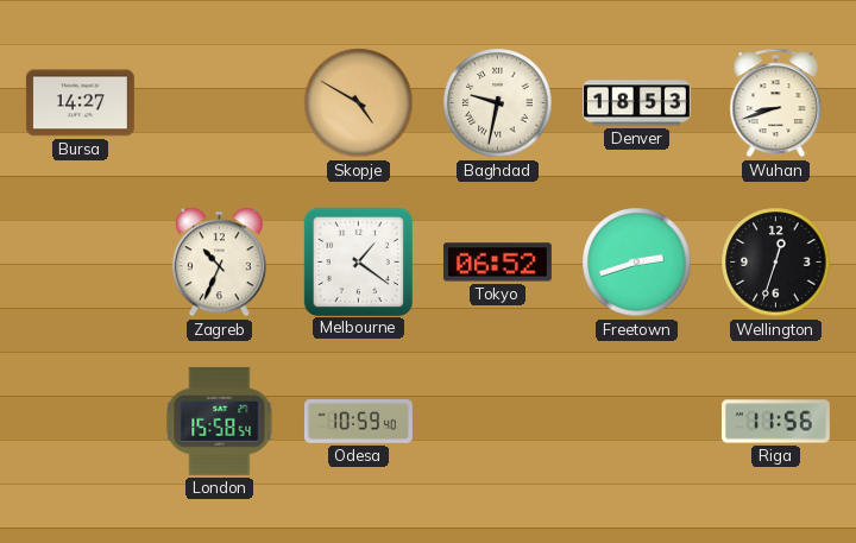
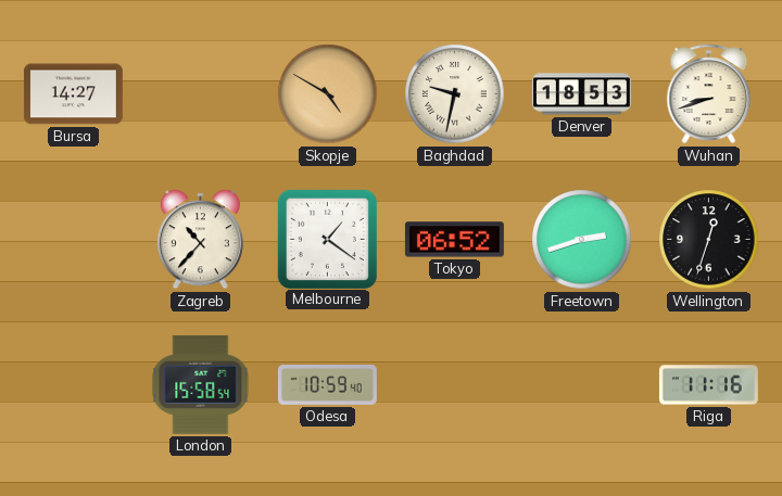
Zagreb: 10:34 -> 10:37
Riga: 11:56 -> 11:16
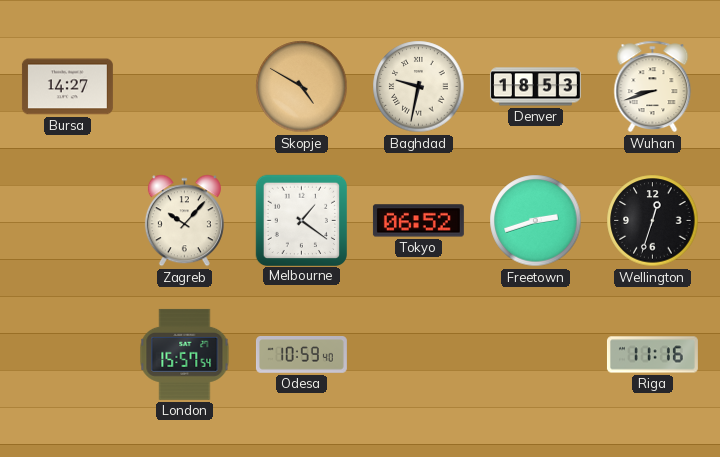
Zagreb: 10:37 -> 10:07
London: 15:58 -> 15:57
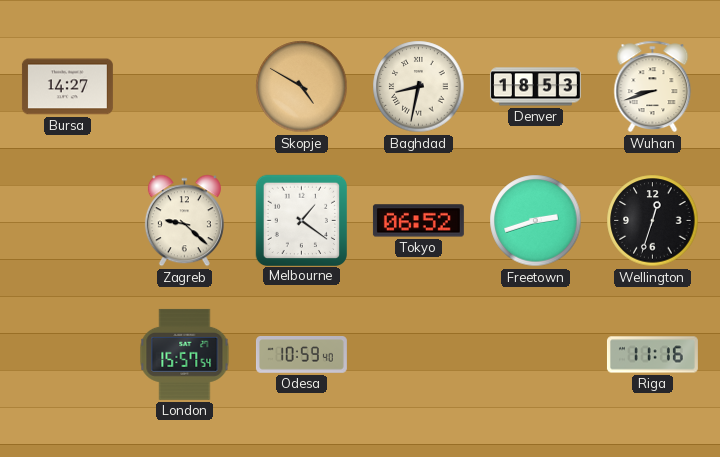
Baghdad: 9:32 -> 8:32
Zagreb: 10:07 -> 9:22
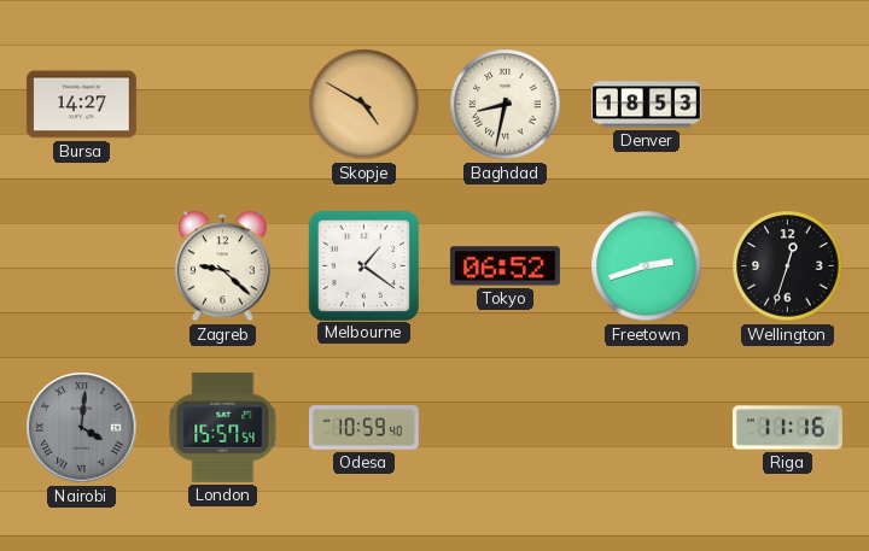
Wuhan: 8:42 -> none
Nairobi: none -> 4:01
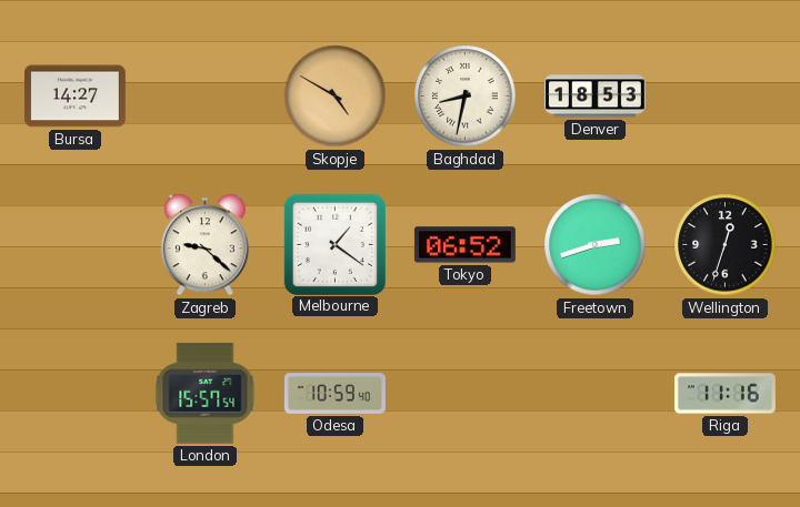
Nairobi: 4:01 -> none
